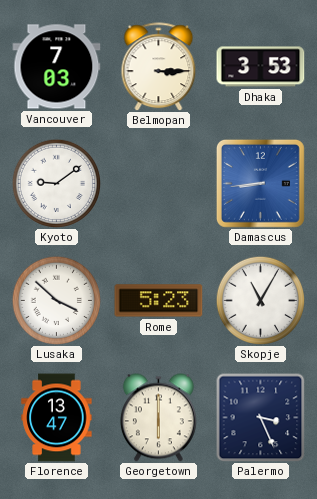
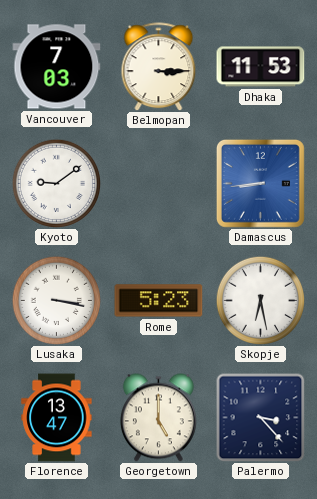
Dhaka: 3:53 -> 11:53
Lusaka: 3:52 -> 3:17
Skopje: 11:05 -> 6:28
Georgetown: 6:00 -> 5:00
Palermo: 3:26 -> 3:23
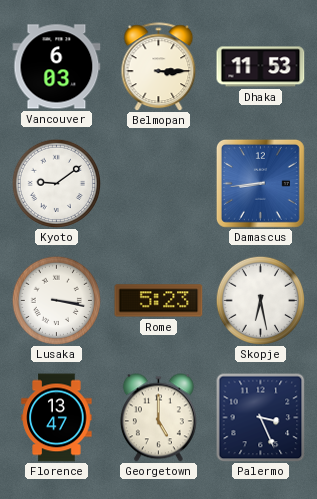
Vancouver: 7:03 -> 6:03
Palermo: 3:23 -> 3:26
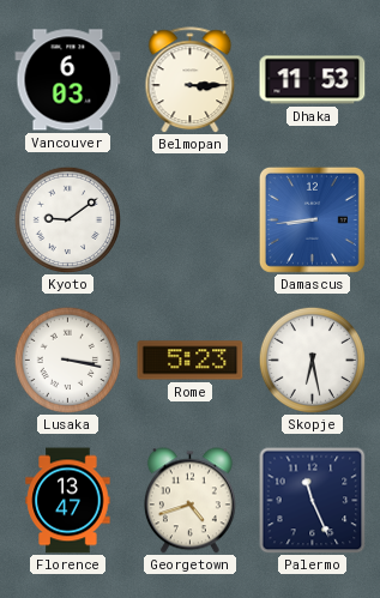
Georgetown: 5:00 -> 4:42
Palermo: 3:26 -> 11:26
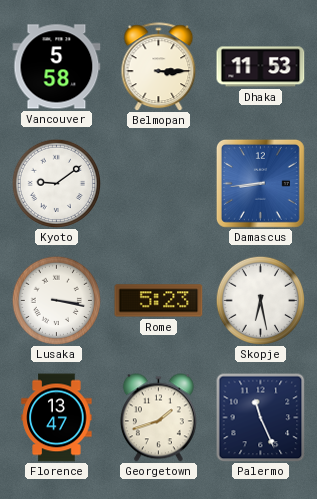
Vancouver: 6:03 -> 5:58
Georgetown: 4:42 -> 1:42
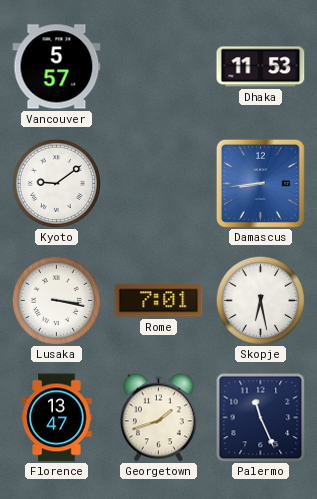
Vancouver: 5:58 -> 5:57
Belmopan: 3:15 -> none
Rome: 5:23 -> 7:01
